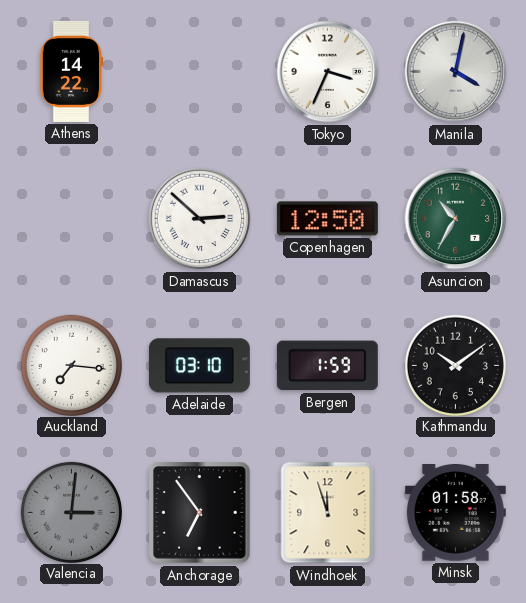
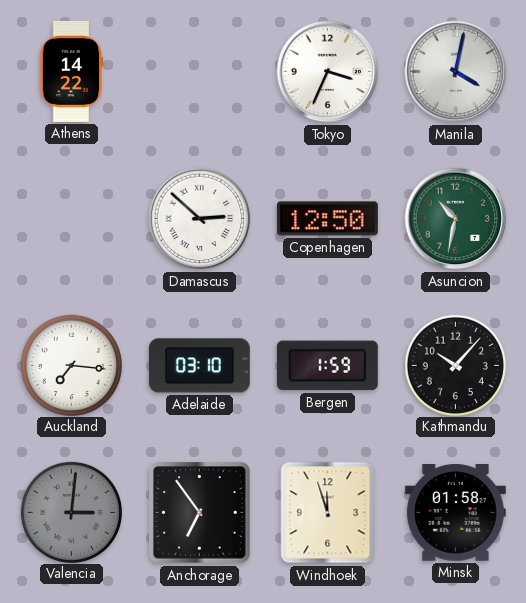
Asuncion: 10:35 -> 10:32
Kathmandu: 10:09 -> 10:07
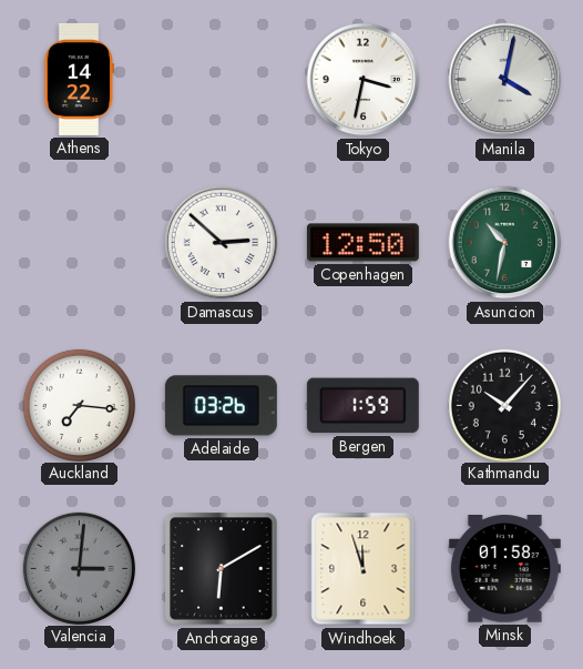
Tokyo: 3:34 -> 3:32
Adelaide: 03:10 -> 03:26
Anchorage: 6:54 -> 6:10
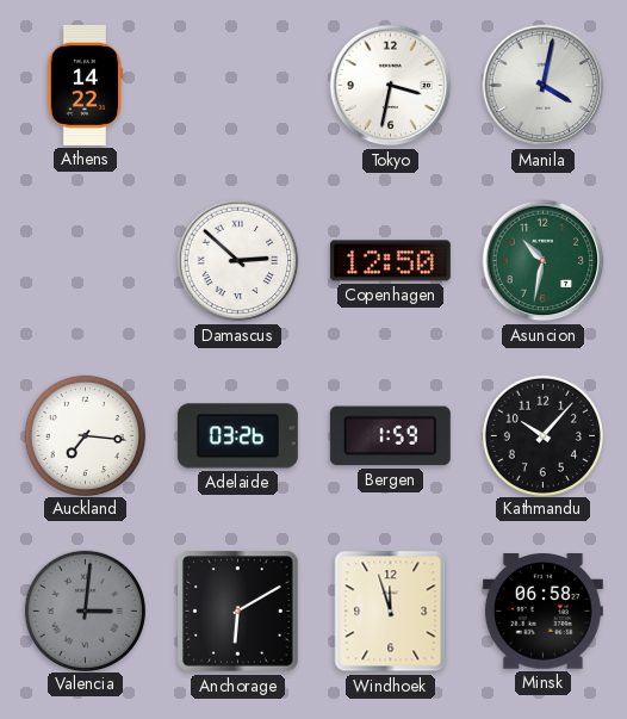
Minsk: 01:58 -> 06:58
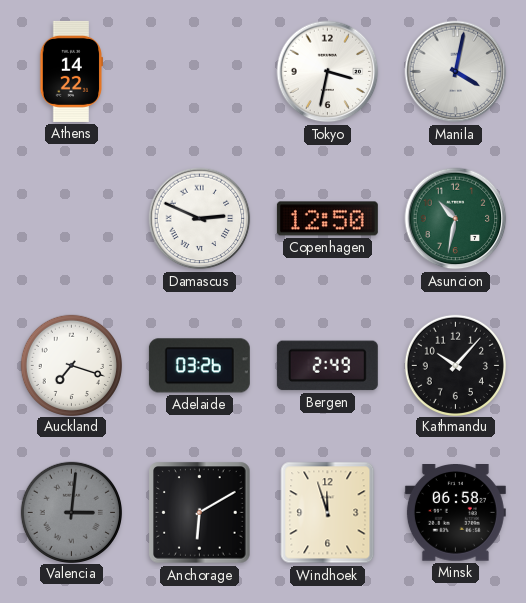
Damascus: 2:52 -> 2:49
Auckland: 7:16 -> 7:18
Bergen: 1:59 -> 2:49
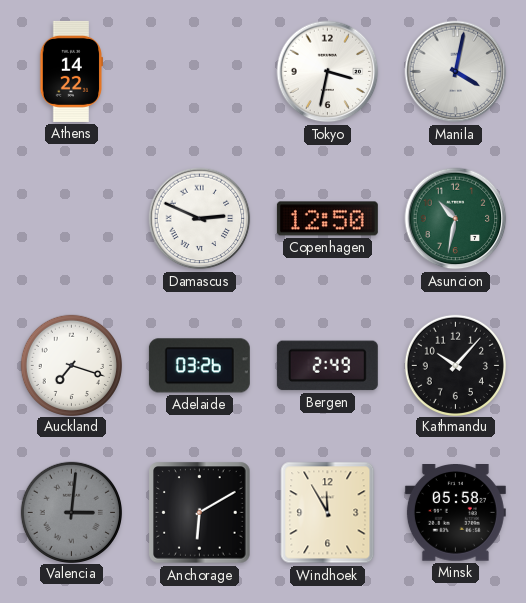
Windhoek: 11:57 -> 11:55
Minsk: 06:58 -> 05:58
